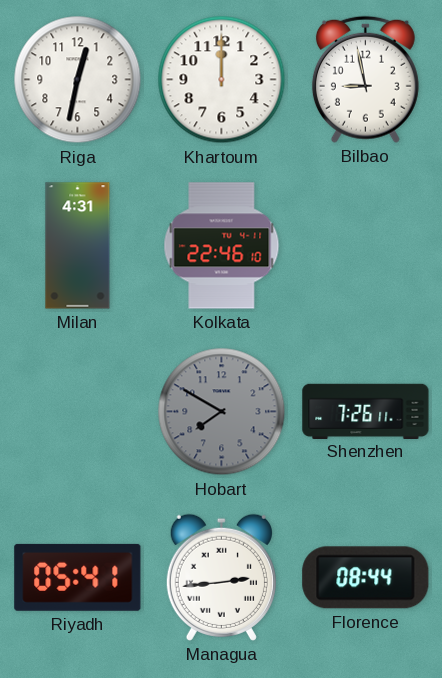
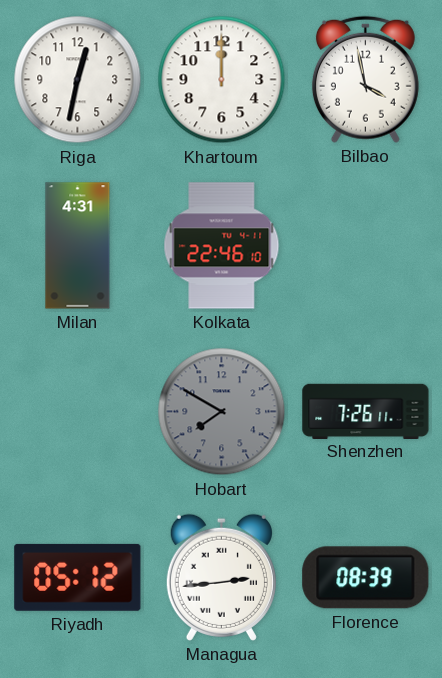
Bilbao: 8:58 -> 3:58
Riyadh: 05:41 -> 05:12
Florence: 08:44 -> 08:39
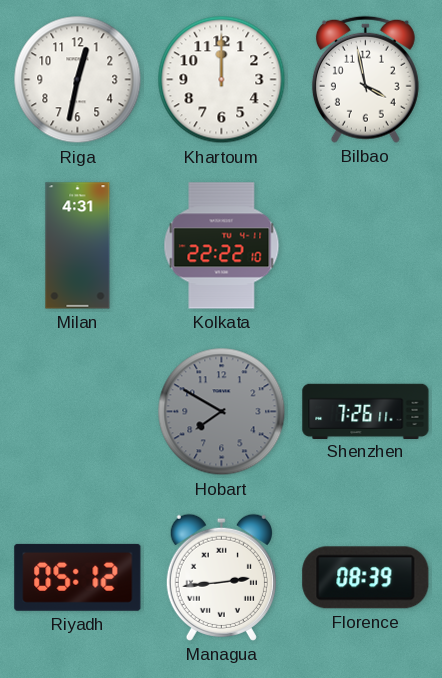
Kolkata: 22:46 -> 22:22
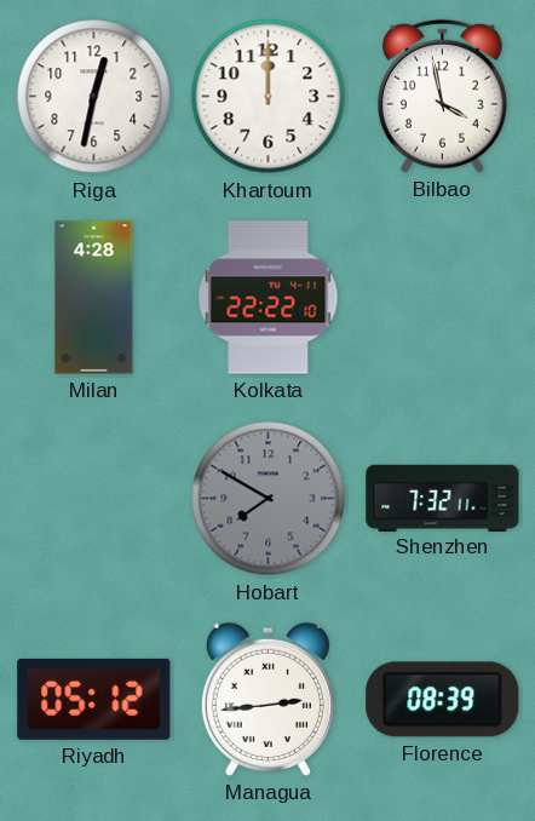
Milan: 4:31 -> 4:28
Shenzhen: 7:26 -> 7:32
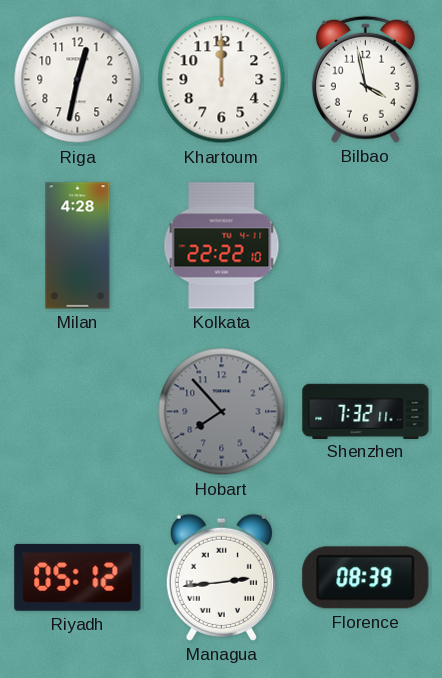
Hobart: 7:50 -> 7:53
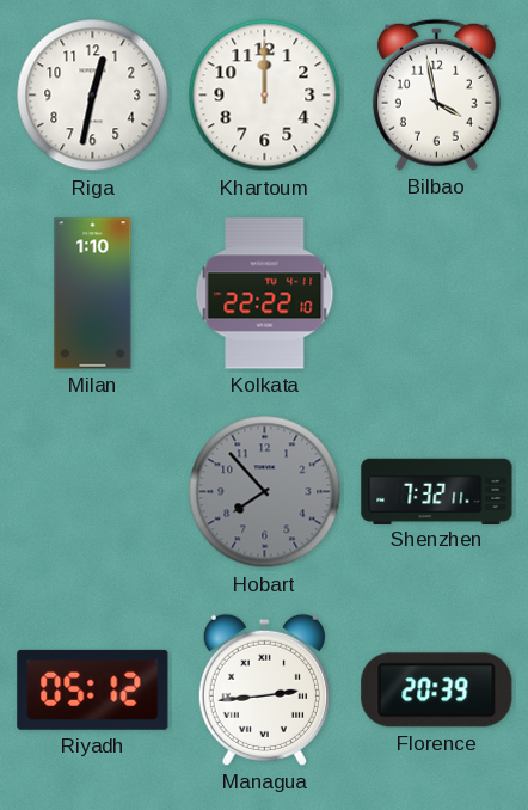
Milan: 4:28 -> 1:10
Florence: 08:39 -> 20:39
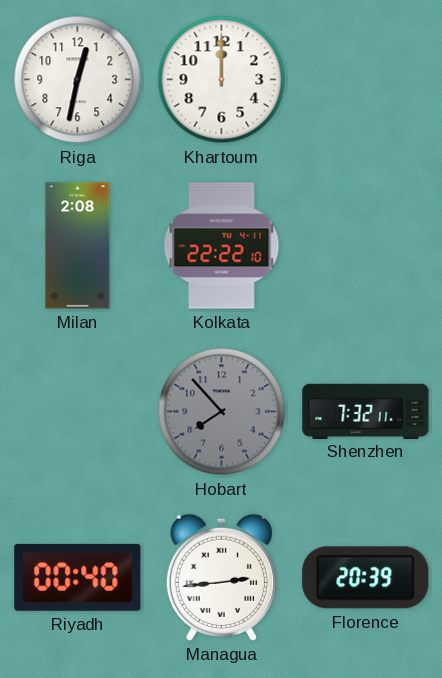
Bilbao: 3:58 -> none
Milan: 1:10 -> 2:08
Riyadh: 05:12 -> 00:40
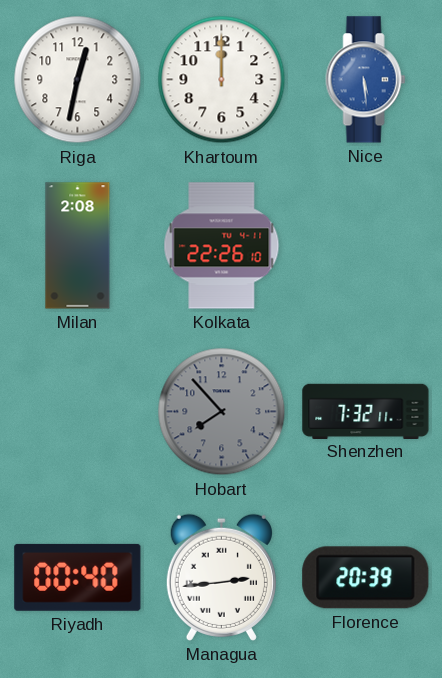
Nice: none -> 5:29
Kolkata: 22:22 -> 22:26
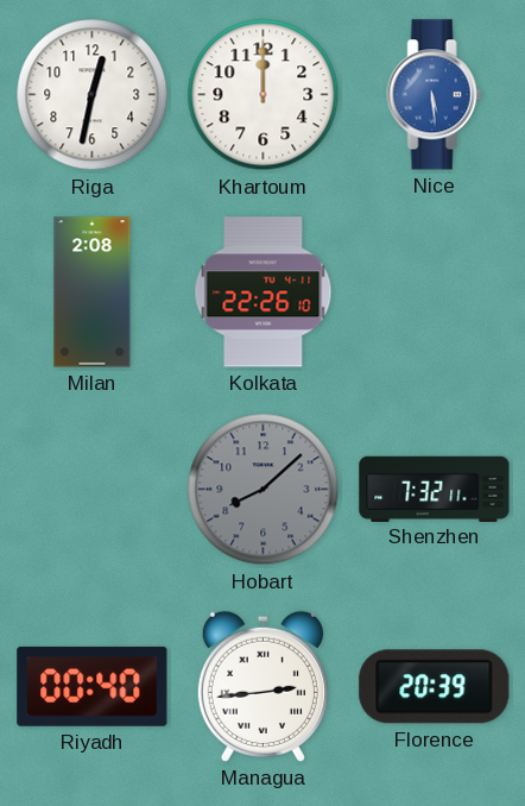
Hobart: 7:53 -> 8:08
